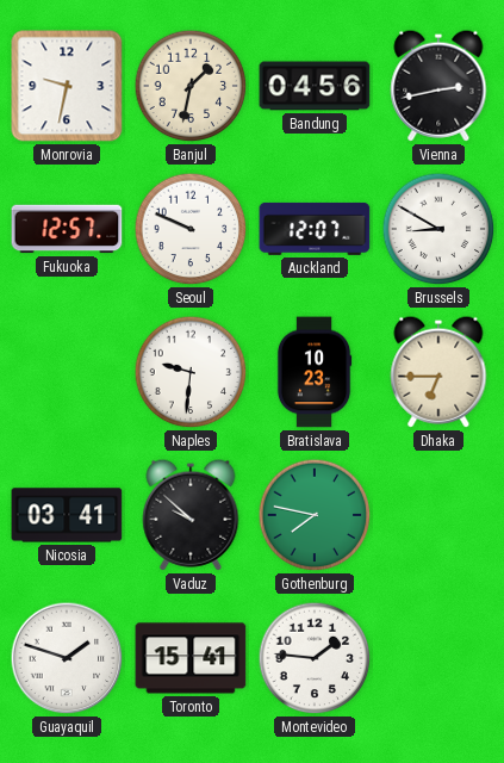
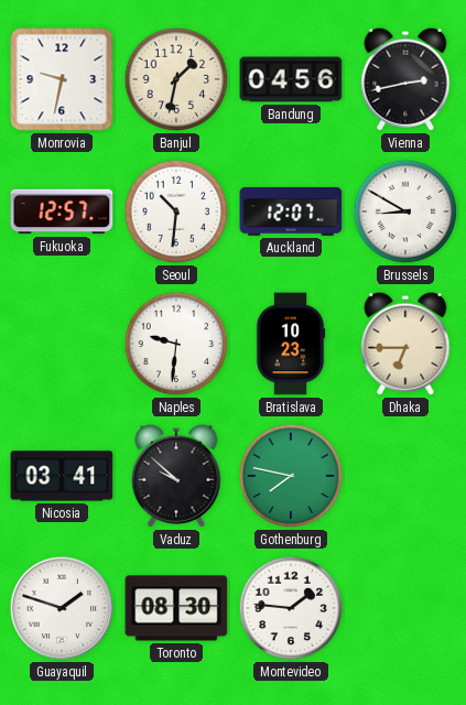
Seoul: 9:49 -> 10:31
Toronto: 15:41 -> 08:30
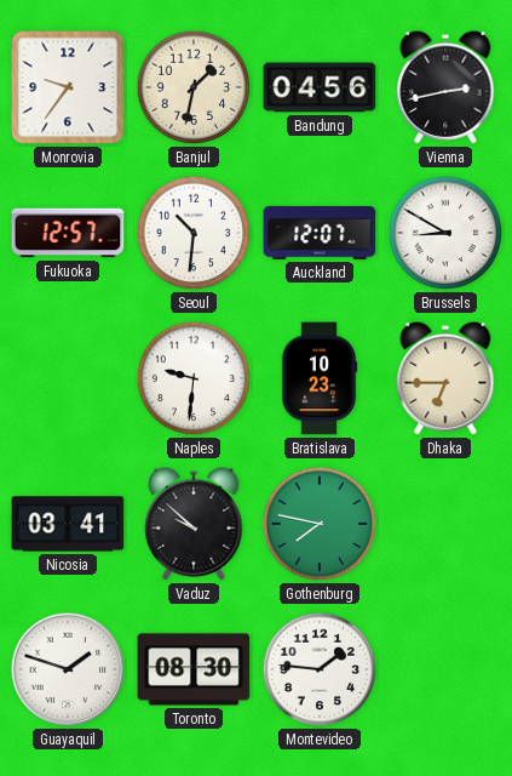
Monrovia: 9:32 -> 9:36
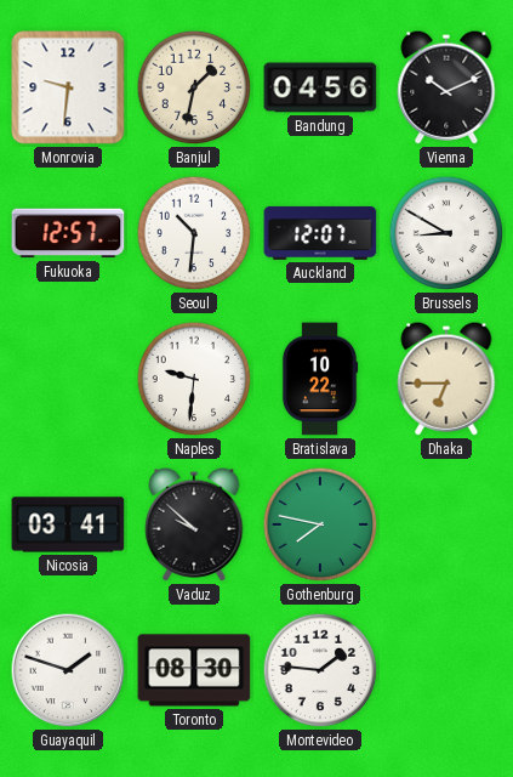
Monrovia: 9:36 -> 9:31
Vienna: 2:43 -> 10:11
Bratislava: 10:23 -> 10:22
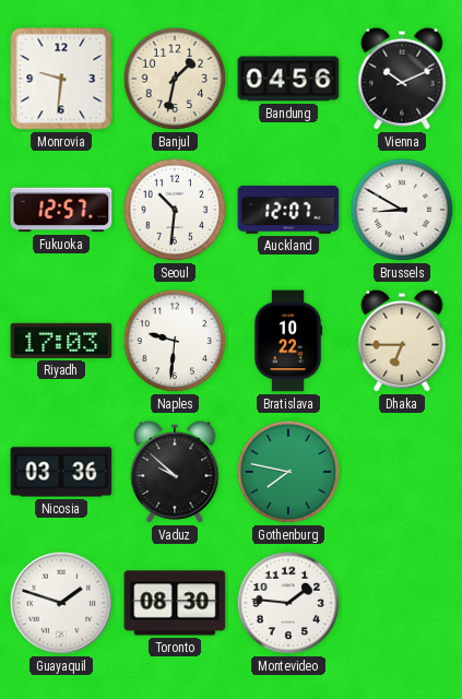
Riyadh: none -> 17:03
Nicosia: 03:41 -> 03:36
